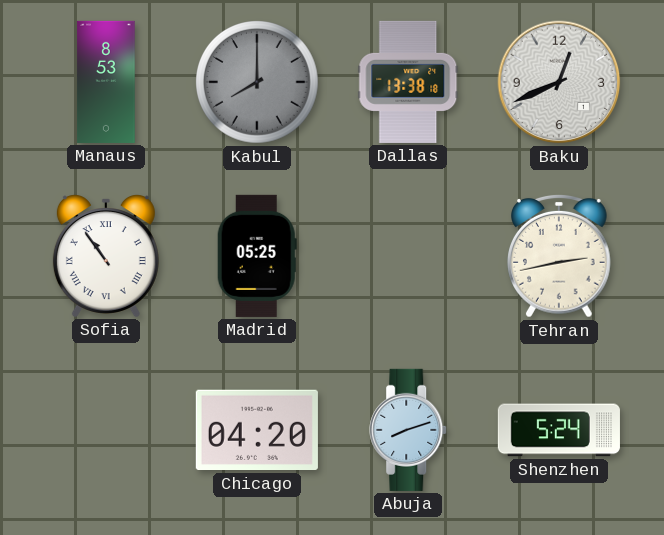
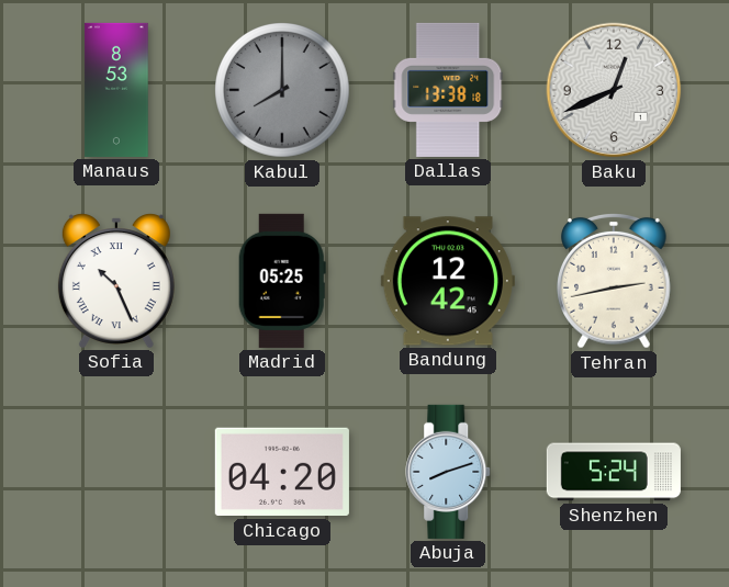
Sofia: 10:54 -> 10:26
Bandung: none -> 12:42
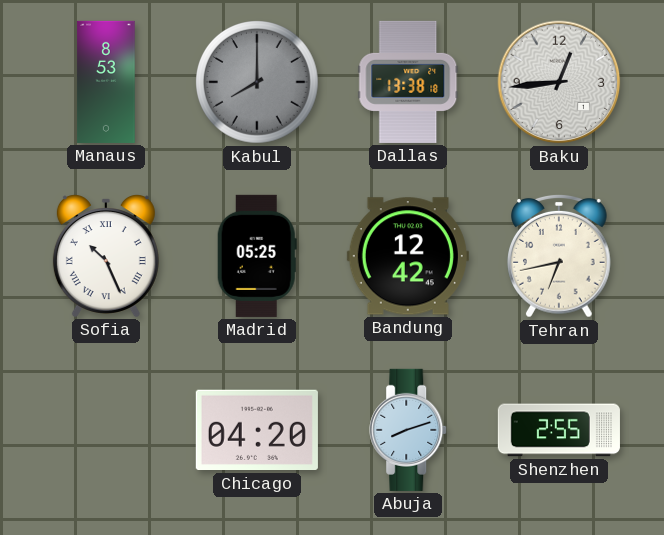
Baku: 12:41 -> 12:44
Tehran: 2:43 -> 6:43
Shenzhen: 5:24 -> 2:55
